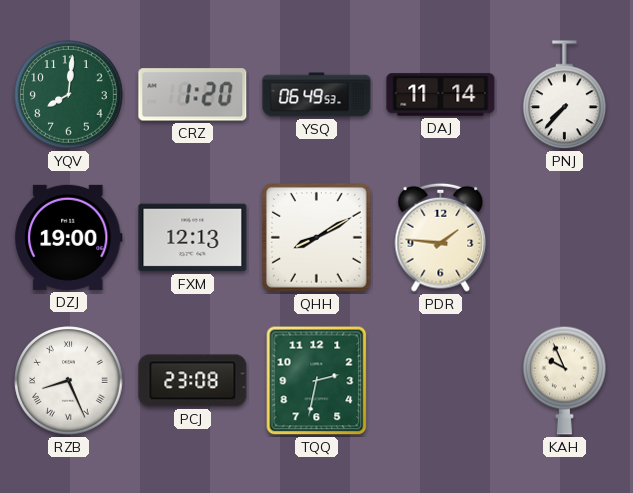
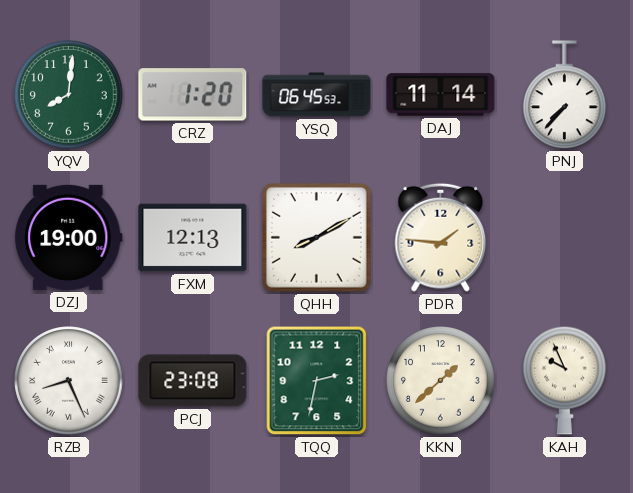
YSQ: 06:49 -> 06:45
KKN: none -> 1:38
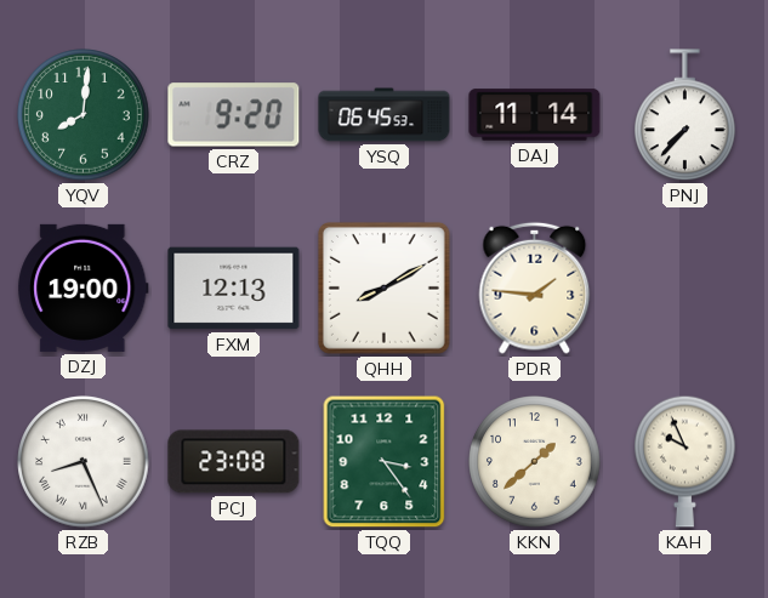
CRZ: 1:20 -> 9:20
TQQ: 2:32 -> 3:24
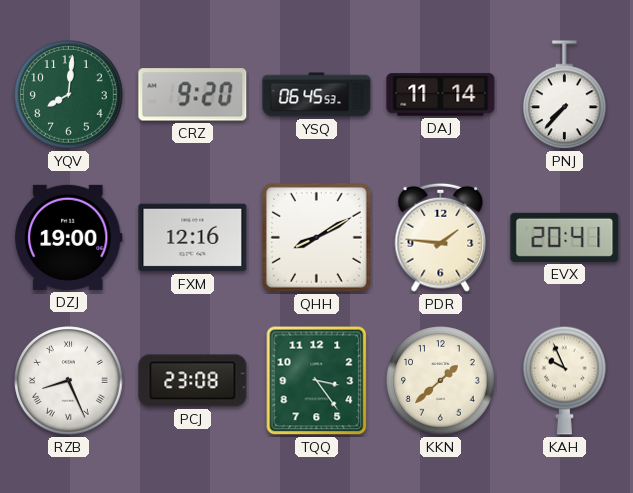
FXM: 12:13 -> 12:16
EVX: none -> 20:41
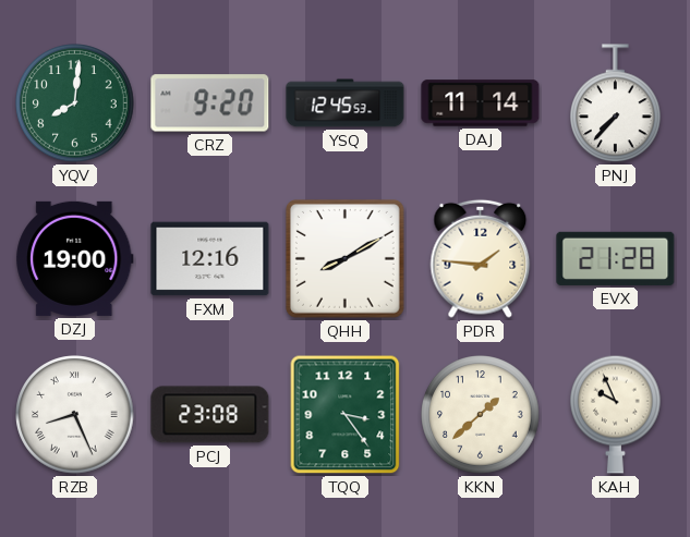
YSQ: 06:45 -> 12:45
EVX: 20:41 -> 21:28
